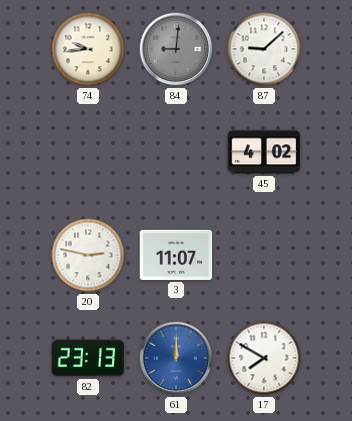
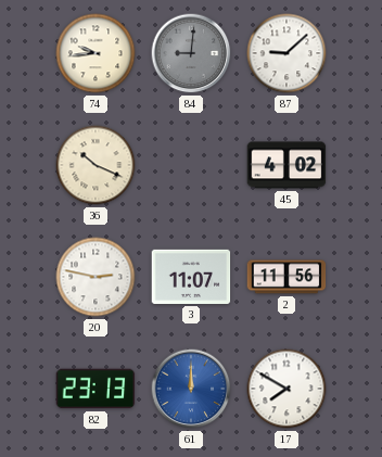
36: none -> 10:19
2: none -> 11:56
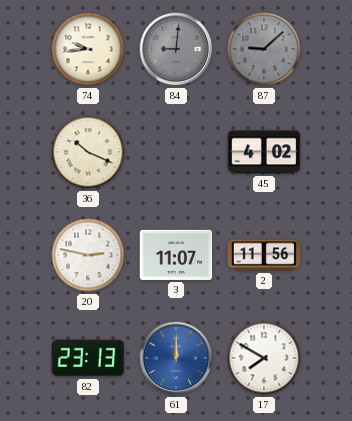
87 dial: white -> grey
